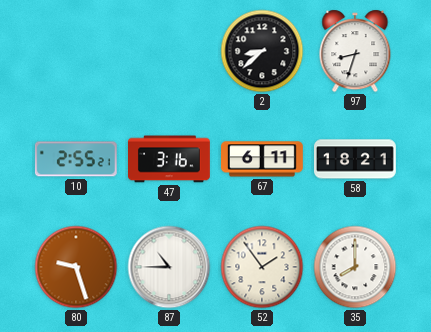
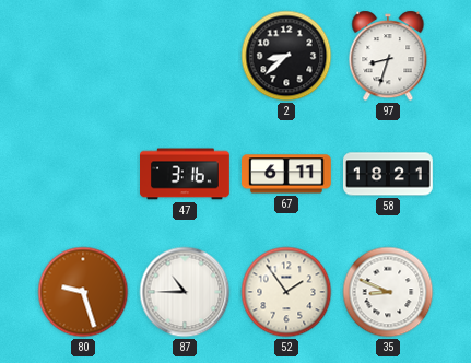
10: 2:55 -> none
35: 8:00 -> 8:49
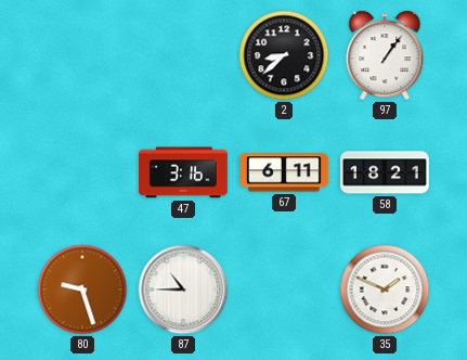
97: 8:33 -> 1:06
52: 1:54 -> none
35: 8:49 -> 1:49
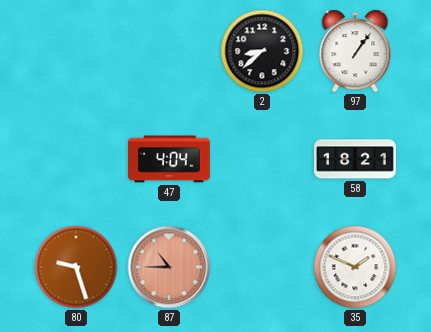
47: 3:16 -> 4:04
67: 6:11 -> none
87 dial: white -> salmon
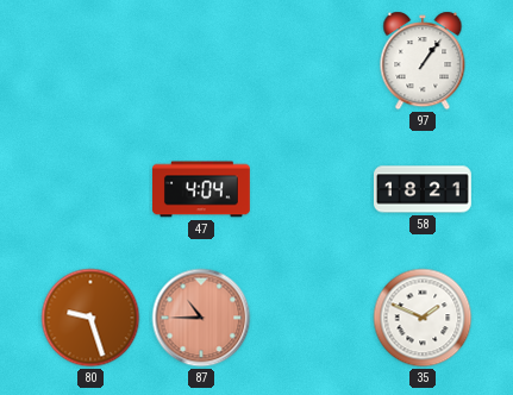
2: 8:38 -> none
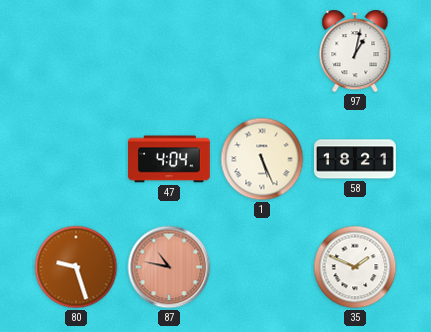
97: 1:06 -> 1:02
1: none -> 5:26
87: 10:45 -> 10:47
